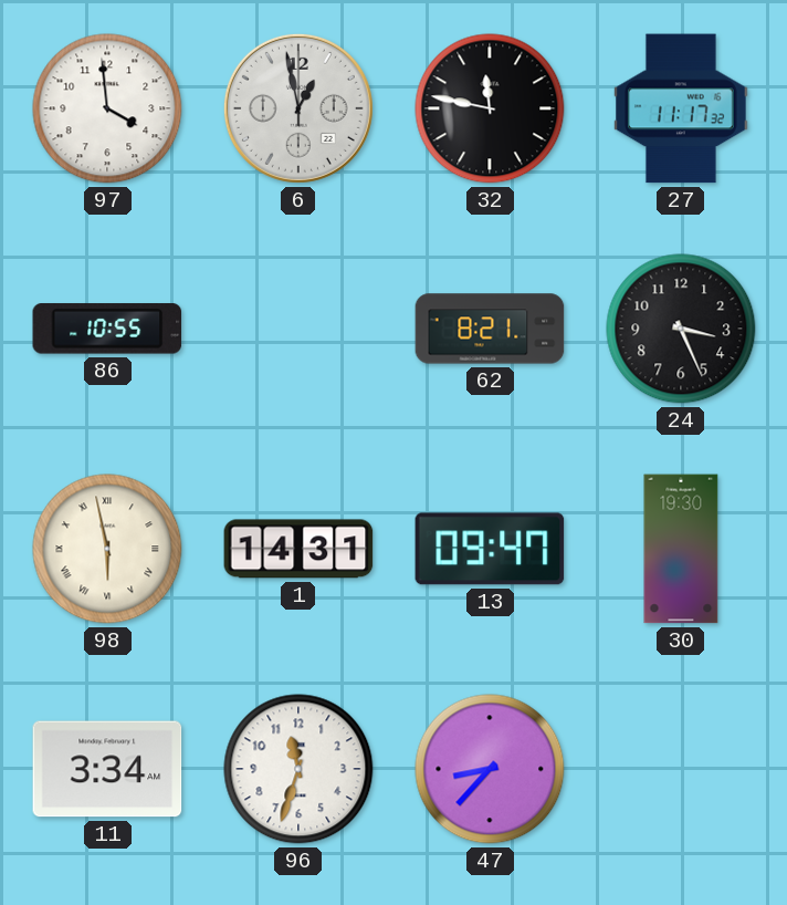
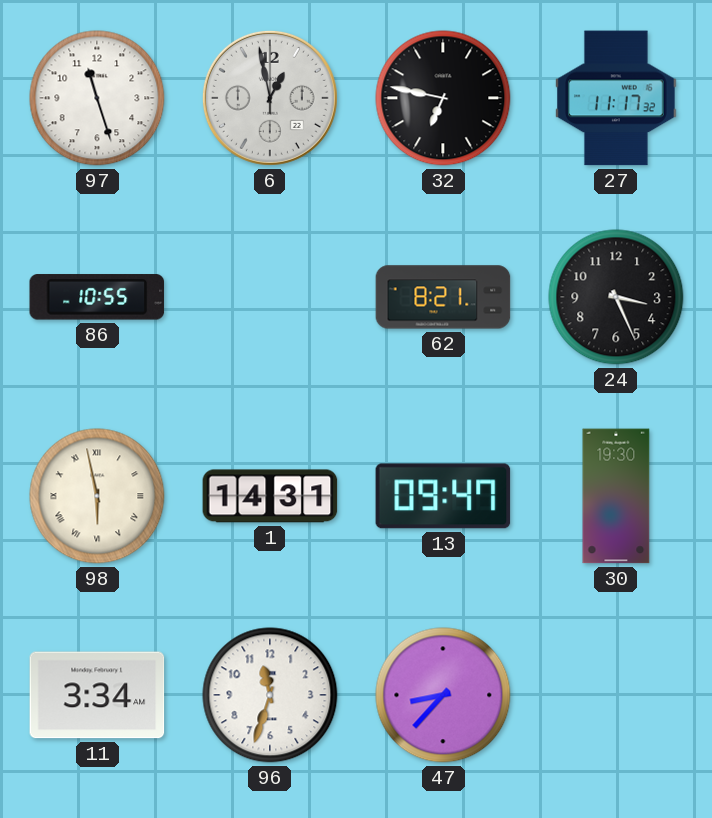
97: 3:59 -> 11:27
32: 11:47 -> 6:47
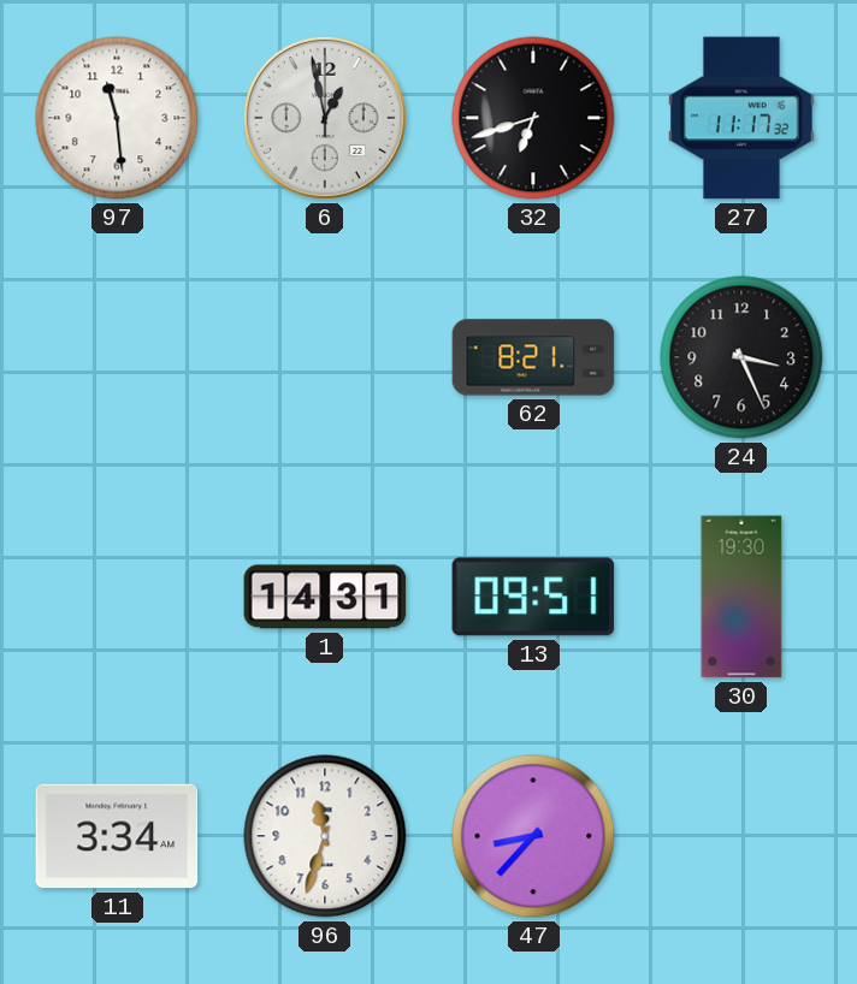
97: 11:27 -> 11:29
32: 6:47 -> 6:42
86: 10:55 -> none
98: 5:58 -> none
13: 09:47 -> 09:51
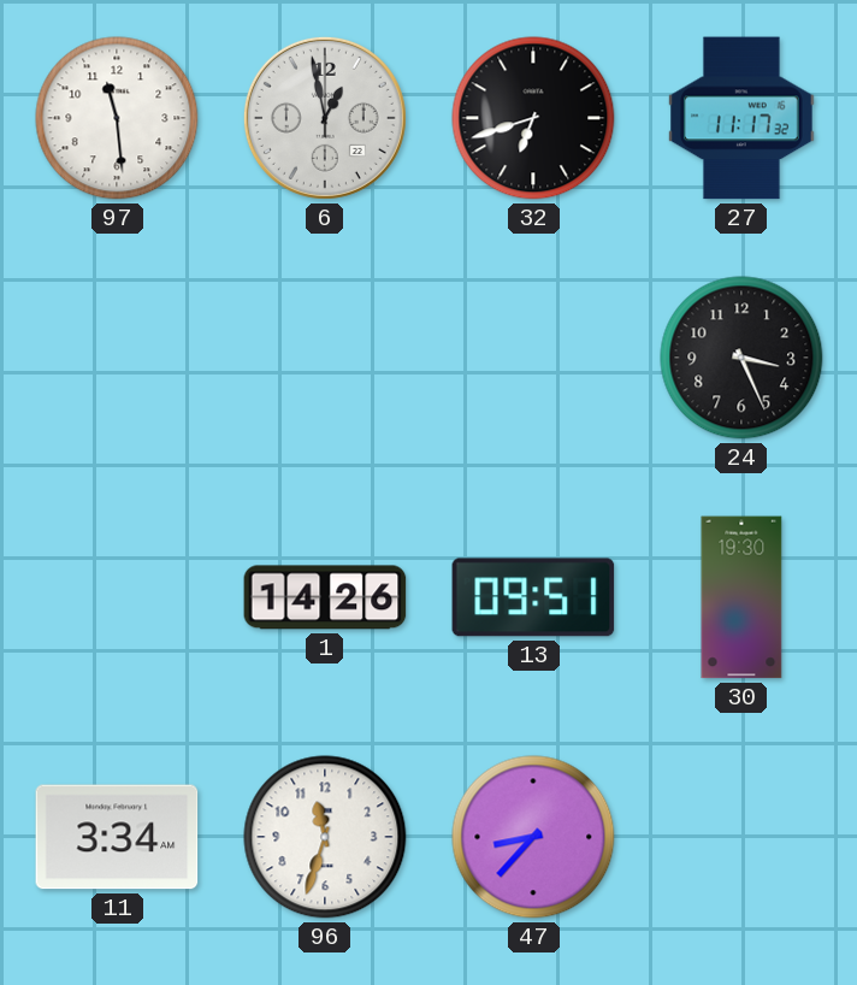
62: 8:21 -> none
1: 14:31 -> 14:26
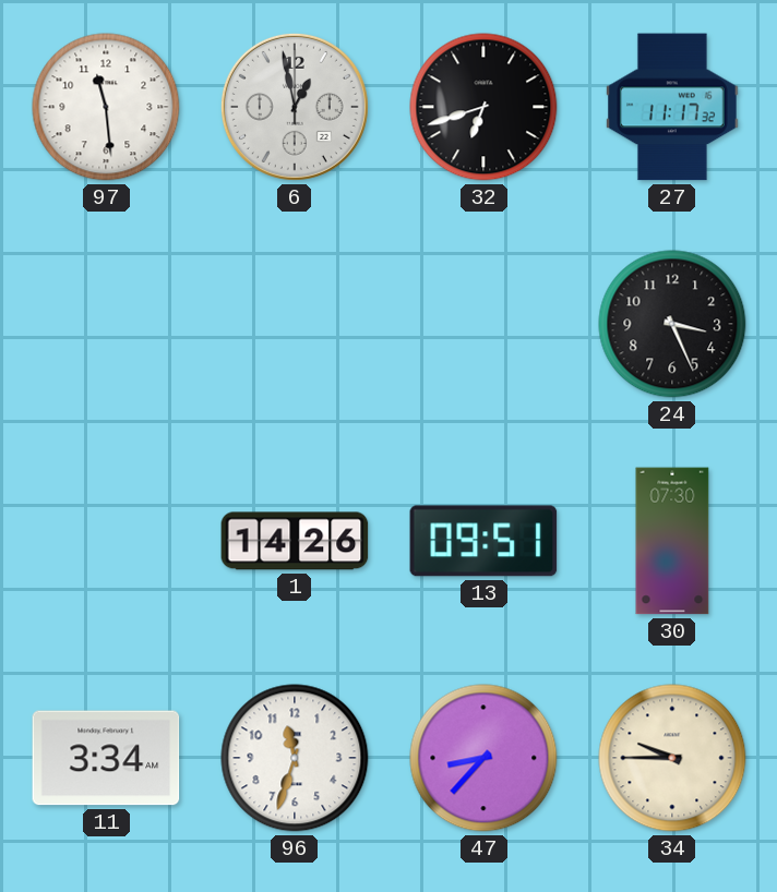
30: 19:30 -> 07:30
34: none -> 9:45
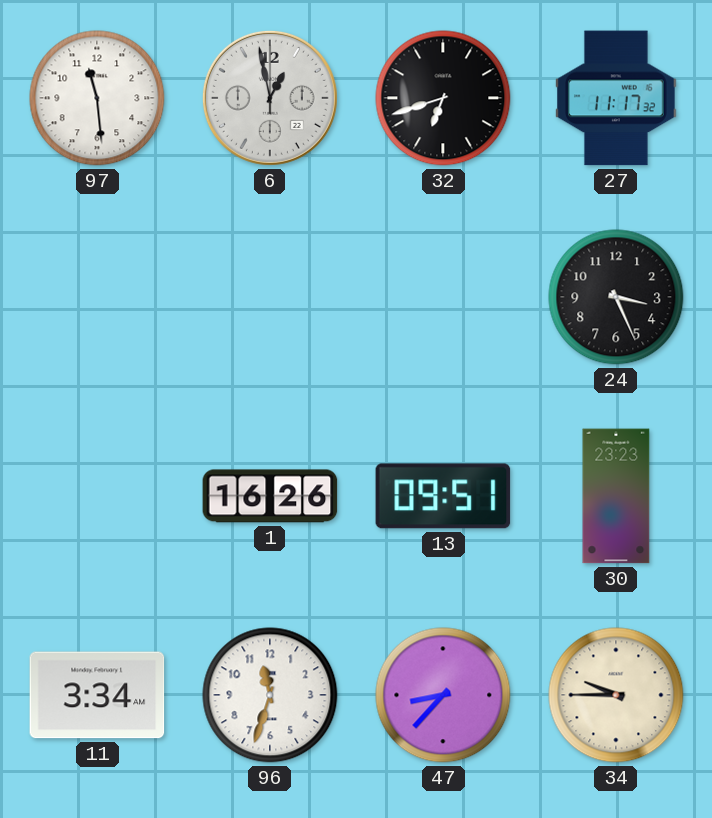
1: 14:26 -> 16:26
30: 07:30 -> 23:23
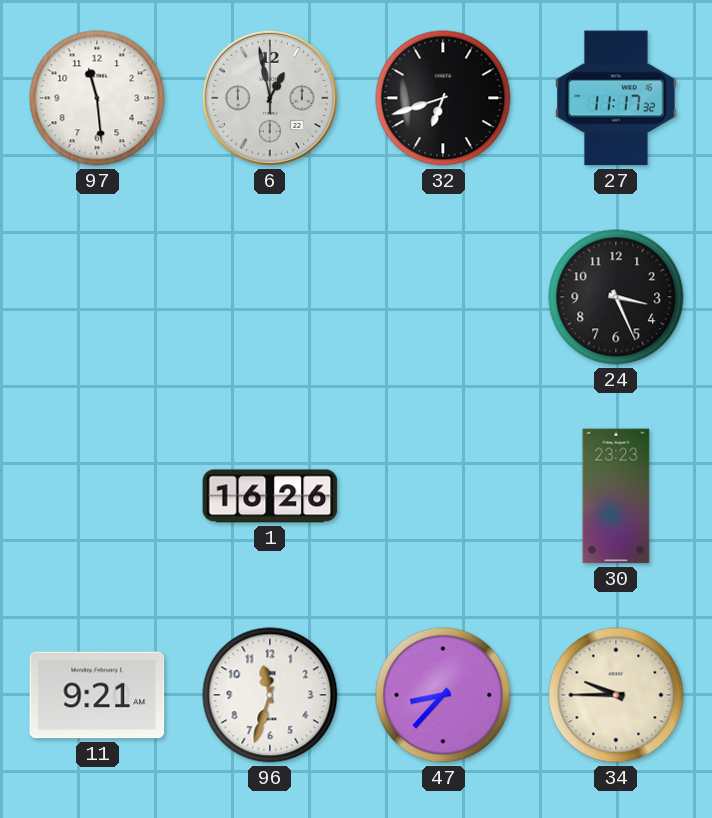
13: 09:51 -> none
11: 3:34 -> 9:21
